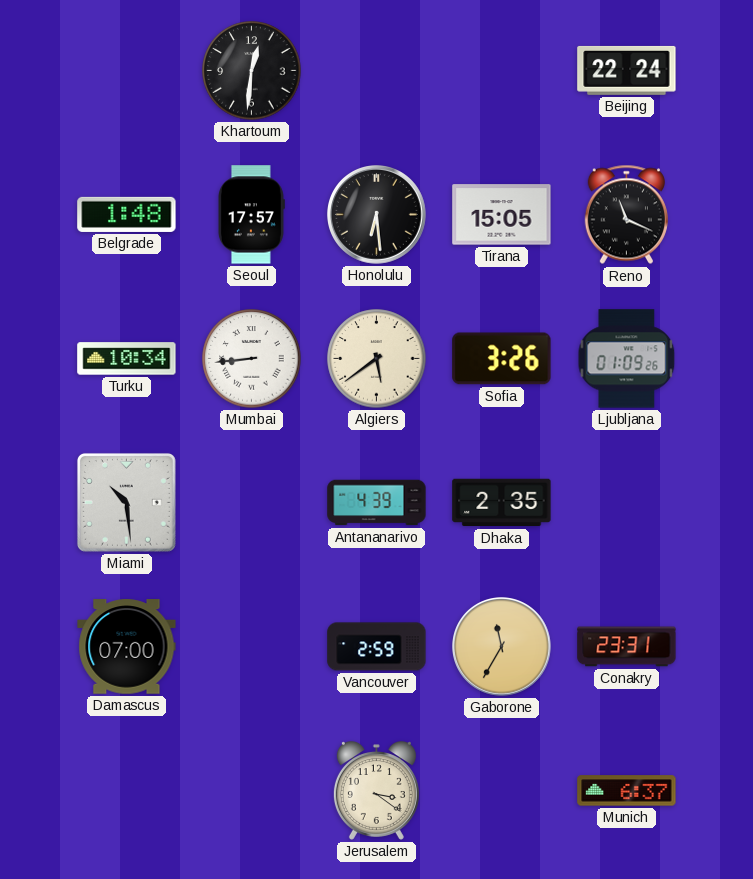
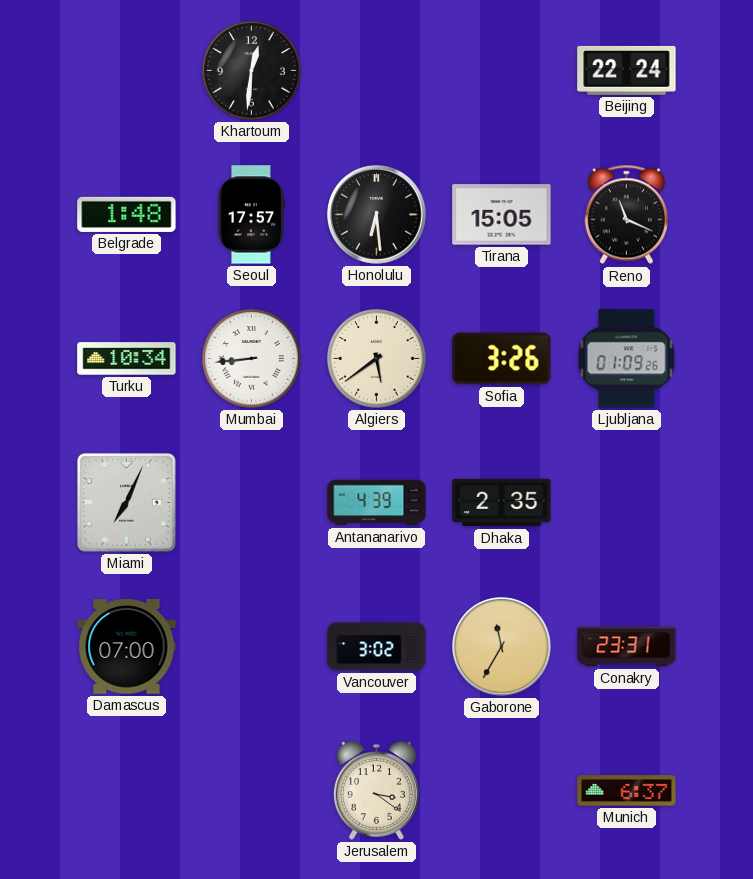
Miami: 10:29 -> 7:04
Vancouver: 2:59 -> 3:02
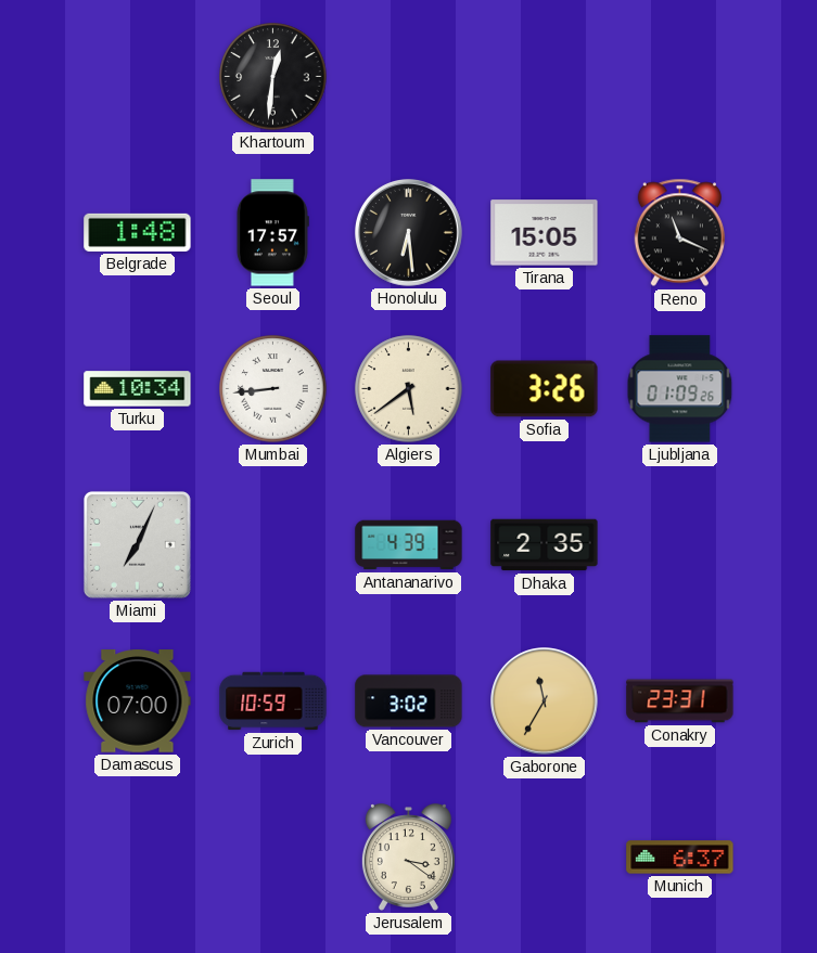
Beijing: 22:24 -> none
Zurich: none -> 10:59
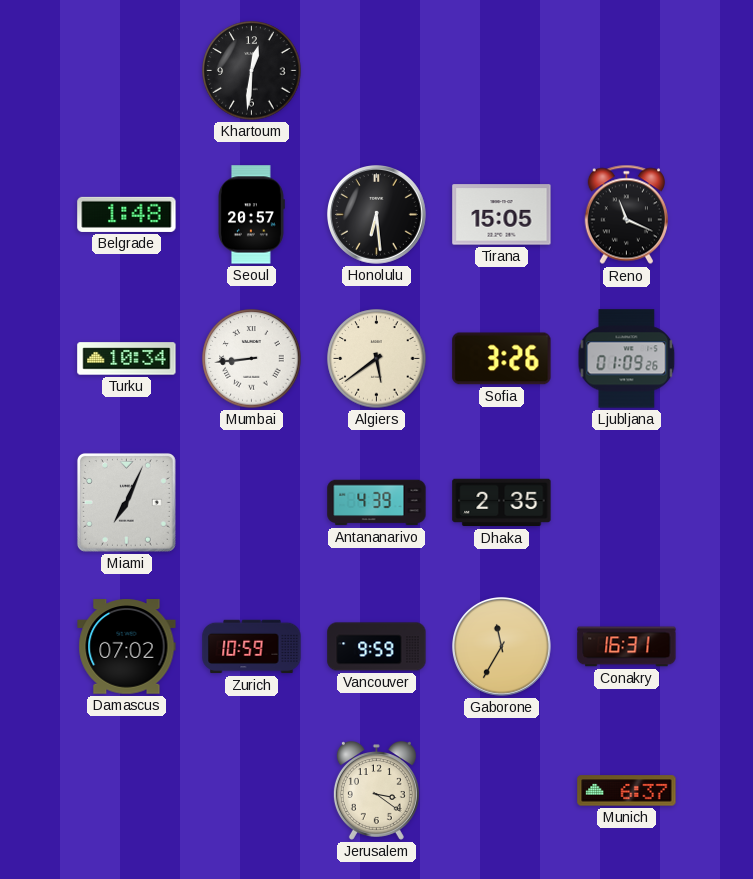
Seoul: 17:57 -> 20:57
Damascus: 07:00 -> 07:02
Vancouver: 3:02 -> 9:59
Conakry: 23:31 -> 16:31
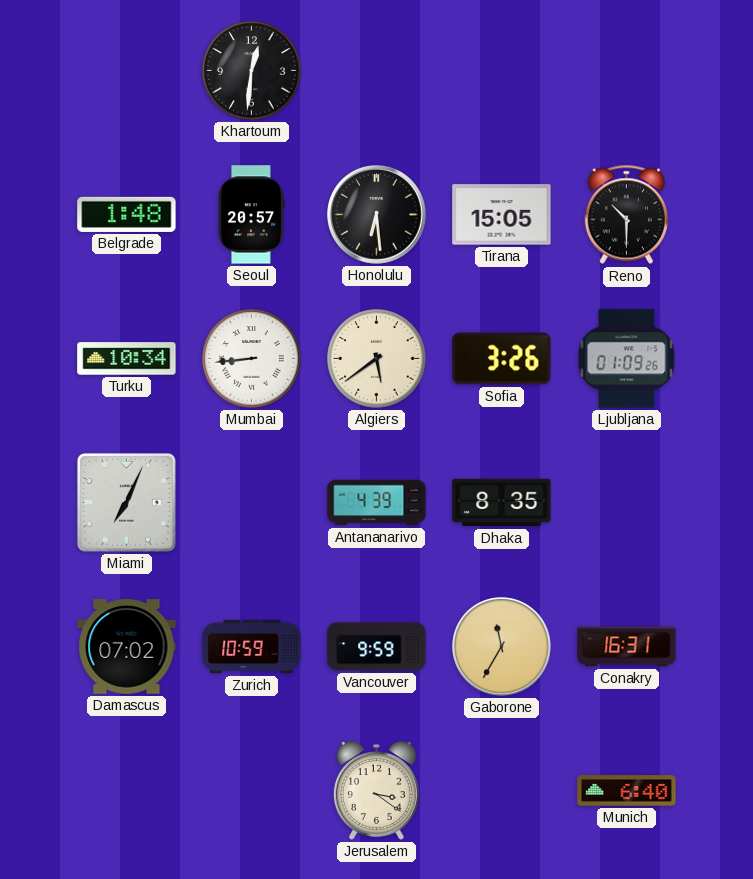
Reno: 11:19 -> 10:30
Dhaka: 2:35 -> 8:35
Munich: 6:37 -> 6:40
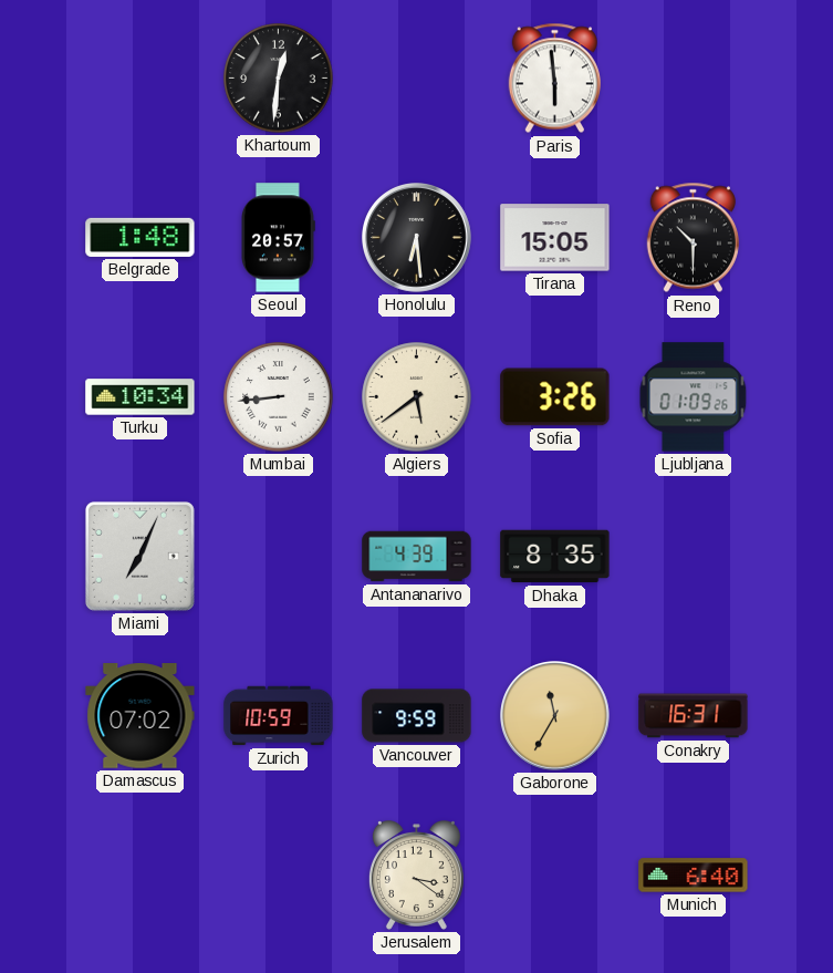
Paris: none -> 5:59
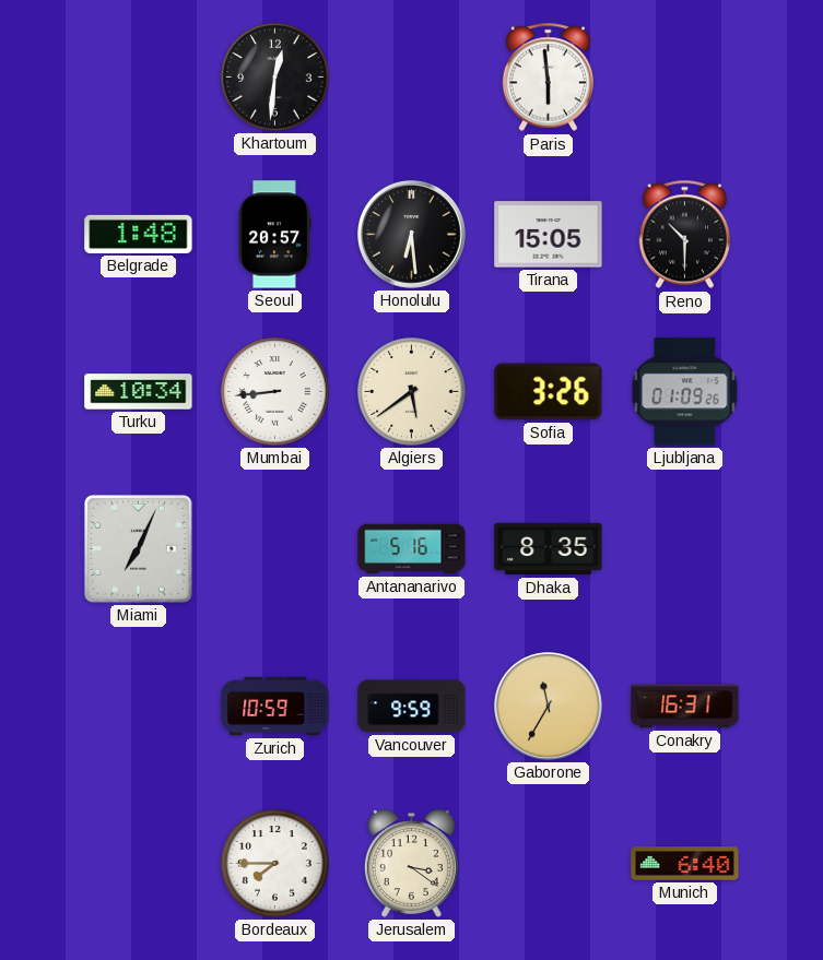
Antananarivo: 4:39 -> 5:16
Damascus: 07:02 -> none
Bordeaux: none -> 7:45
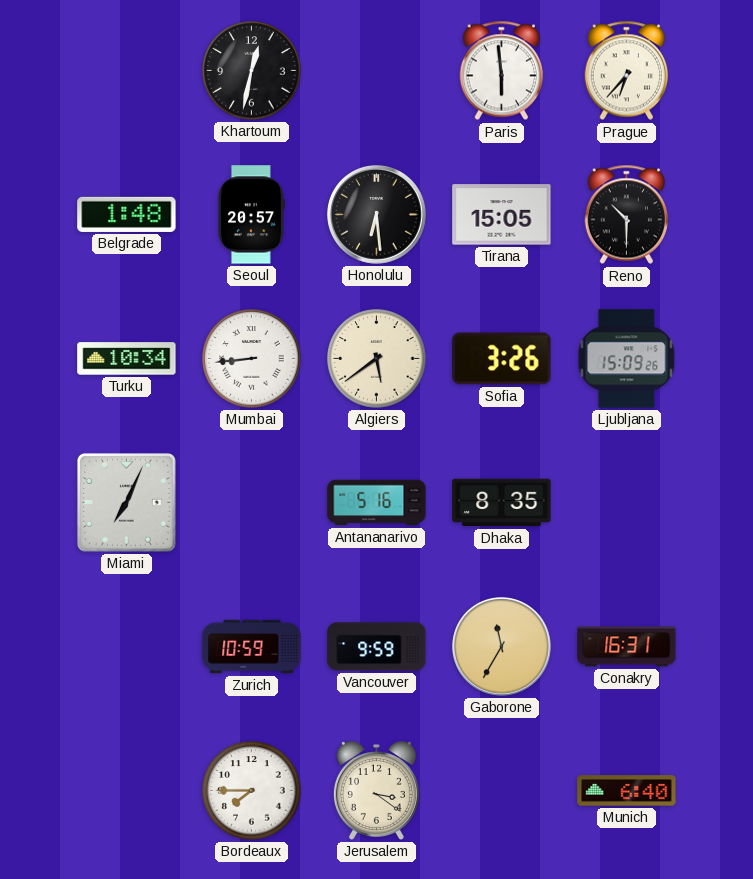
Khartoum: 12:31 -> 12:32
Prague: none -> 6:37
Ljubljana: 01:09 -> 15:09
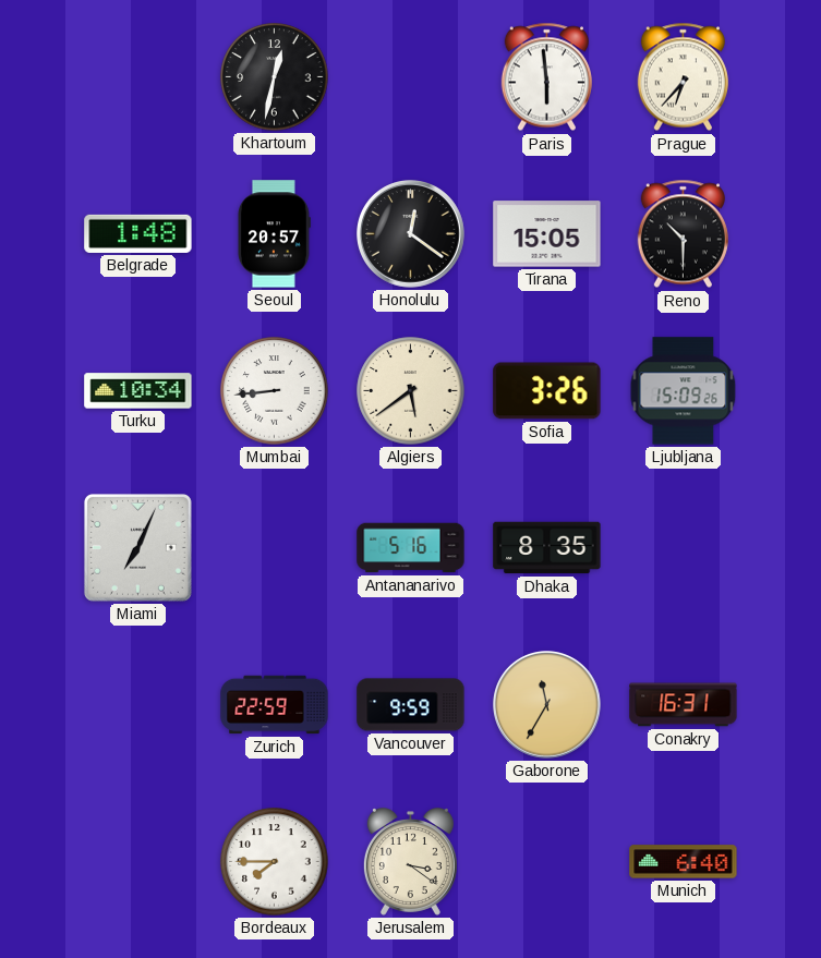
Honolulu: 6:29 -> 12:21
Zurich: 10:59 -> 22:59
